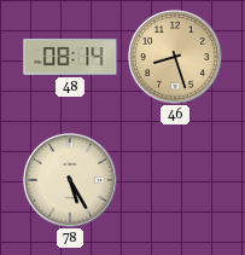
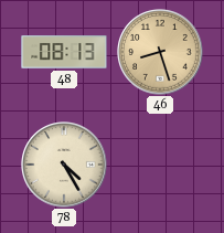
48: 08:14 -> 08:13
78: 5:25 -> 4:25
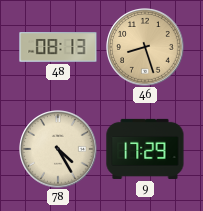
9: none -> 17:29
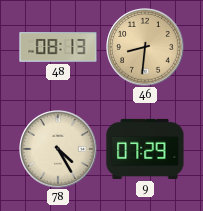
46: 8:27 -> 8:31
9: 17:29 -> 07:29
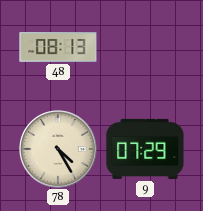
46: 8:31 -> none
